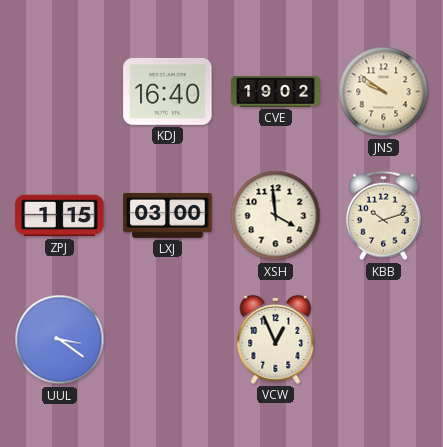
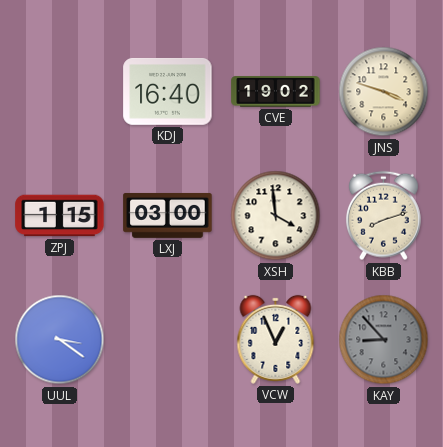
JNS: 9:51 -> 3:48
KBB: 10:12 -> 8:12
KAY: none -> 8:53
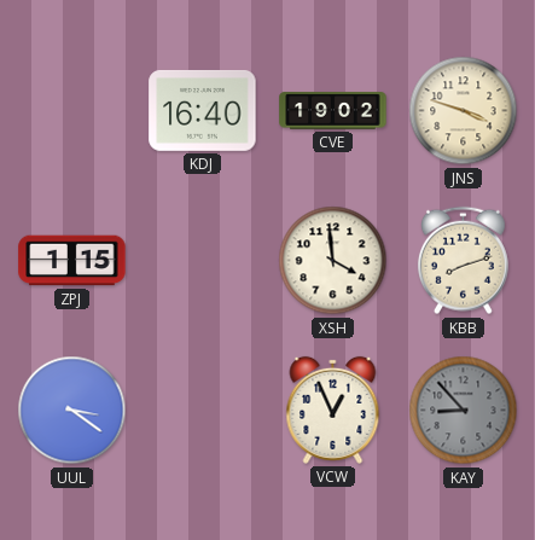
LXJ: 03:00 -> none
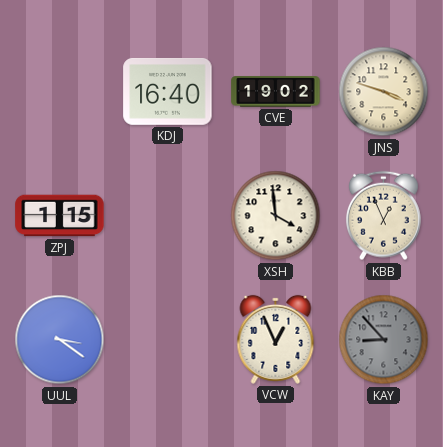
KBB: 8:12 -> 12:56
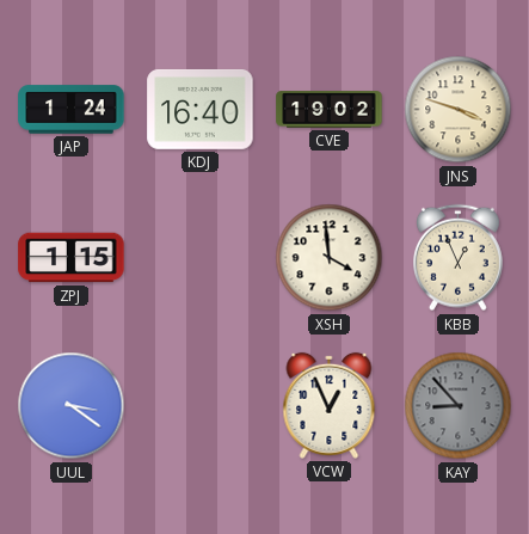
JAP: none -> 1:24
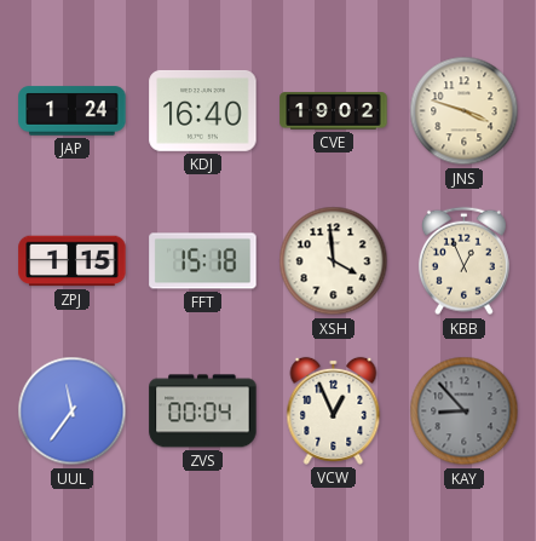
FFT: none -> 15:18
UUL: 3:21 -> 11:36
ZVS: none -> 00:04
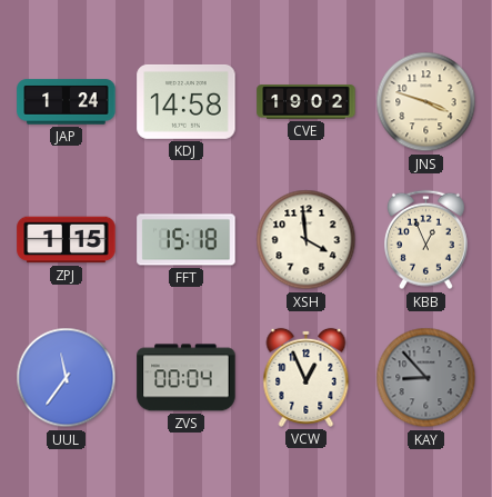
KDJ: 16:40 -> 14:58
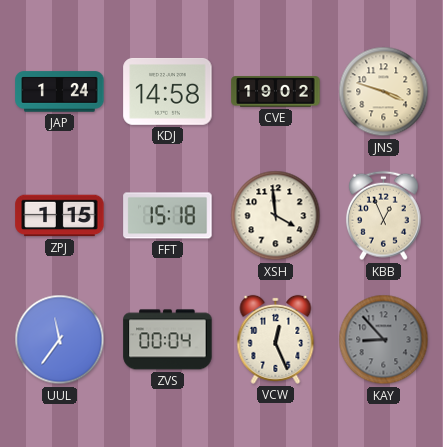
VCW: 12:56 -> 12:26
